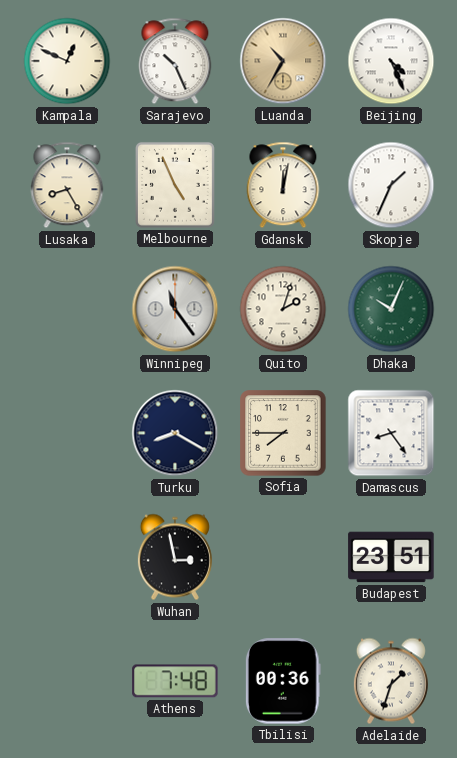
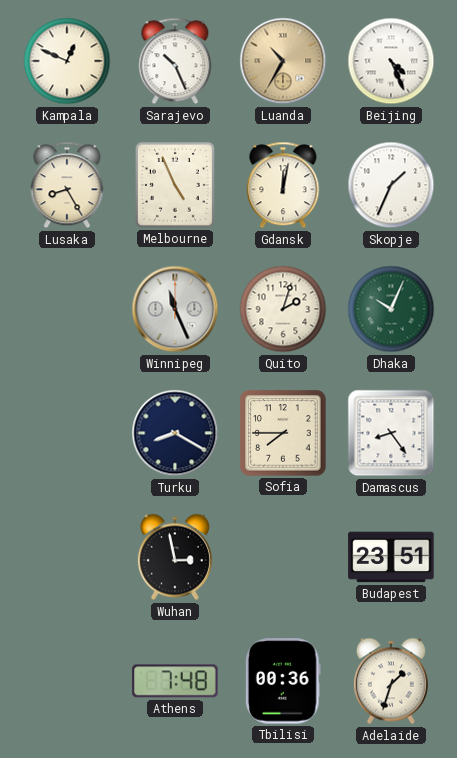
Winnipeg: 11:24 -> 11:26
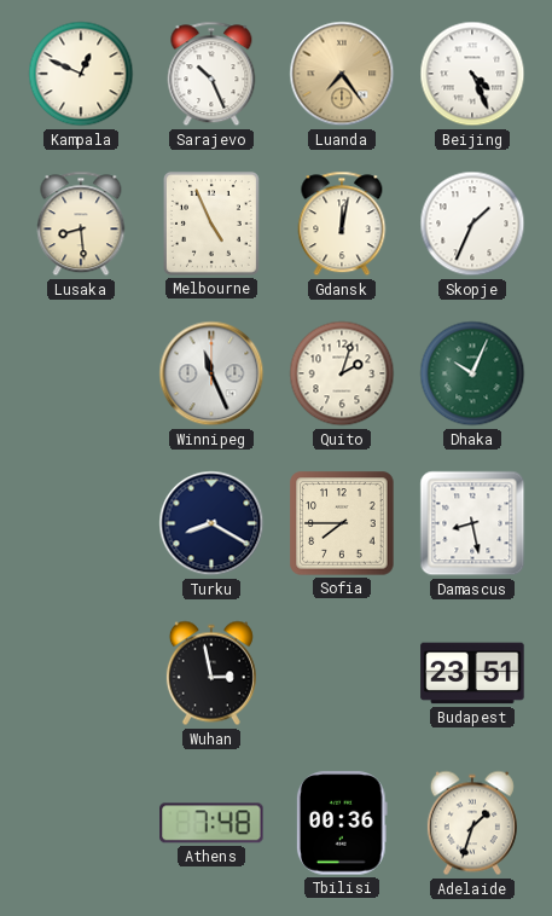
Luanda: 10:35 -> 7:24
Lusaka: 8:25 -> 8:29
Damascus: 8:24 -> 8:28
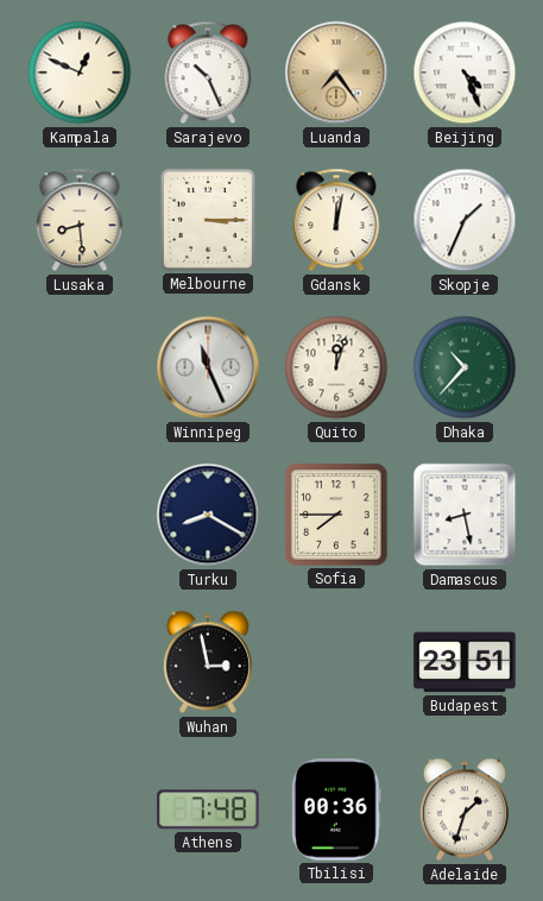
Melbourne: 4:56 -> 3:15
Quito: 2:03 -> 12:03
Dhaka: 10:04 -> 10:37
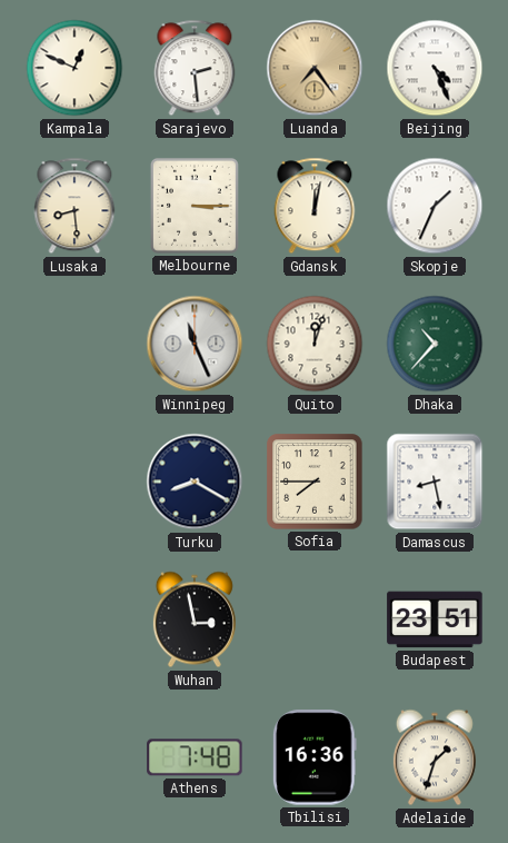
Sarajevo: 10:26 -> 2:29
Tbilisi: 00:36 -> 16:36
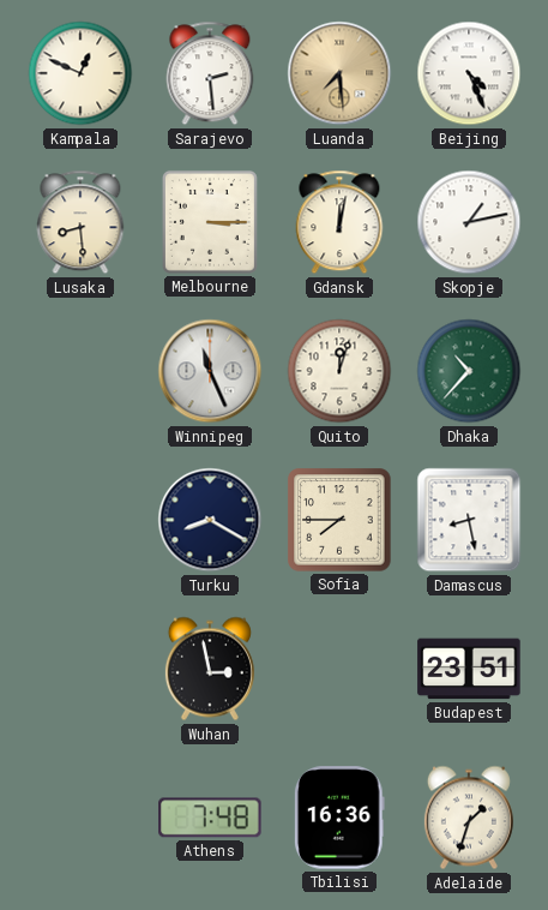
Luanda: 7:24 -> 7:29
Skopje: 1:34 -> 1:13
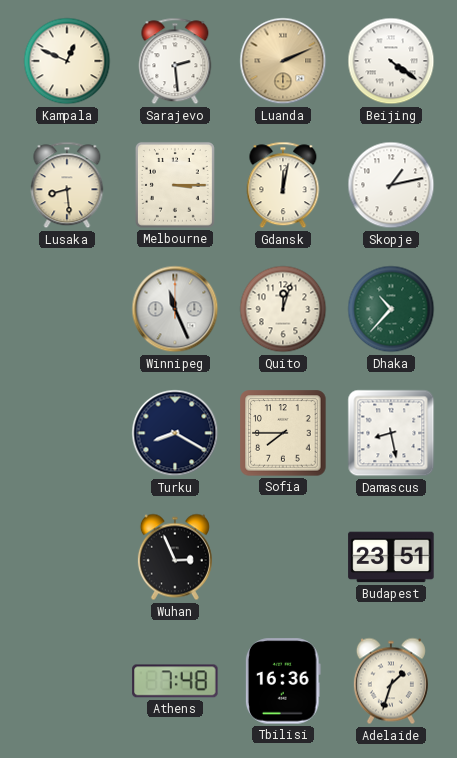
Luanda: 7:29 -> 2:11
Beijing: 4:26 -> 4:21
Wuhan: 2:58 -> 2:56
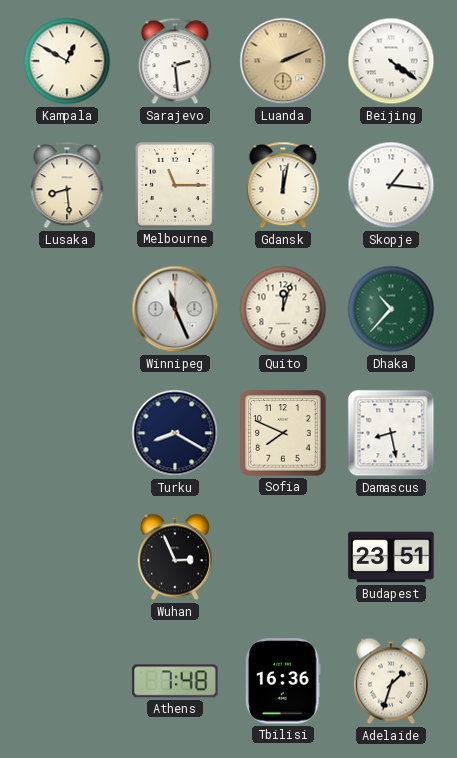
Kampala: 12:49 -> 12:50
Melbourne: 3:15 -> 11:15
Skopje: 1:13 -> 1:16
Sofia: 7:45 -> 7:49
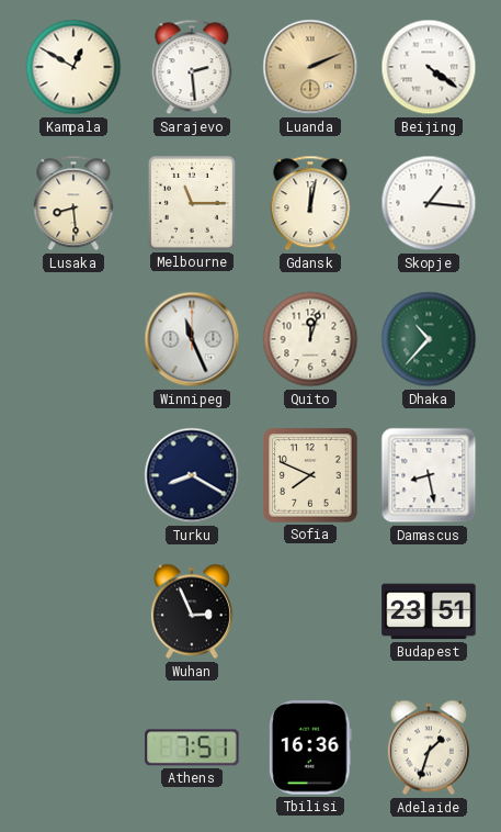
Athens: 7:48 -> 7:51
